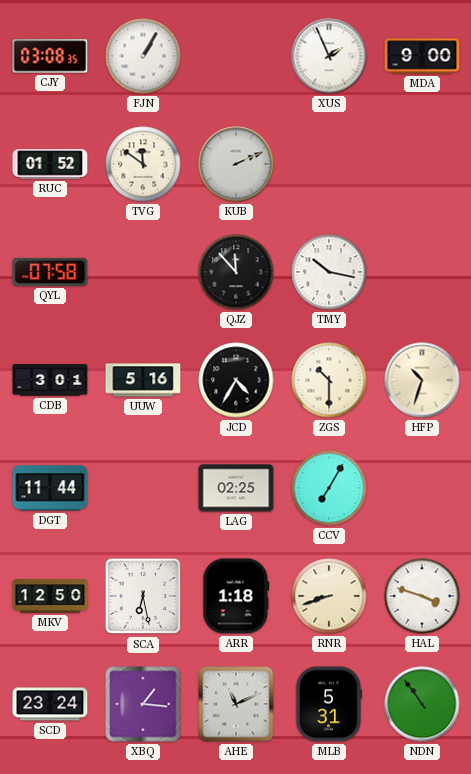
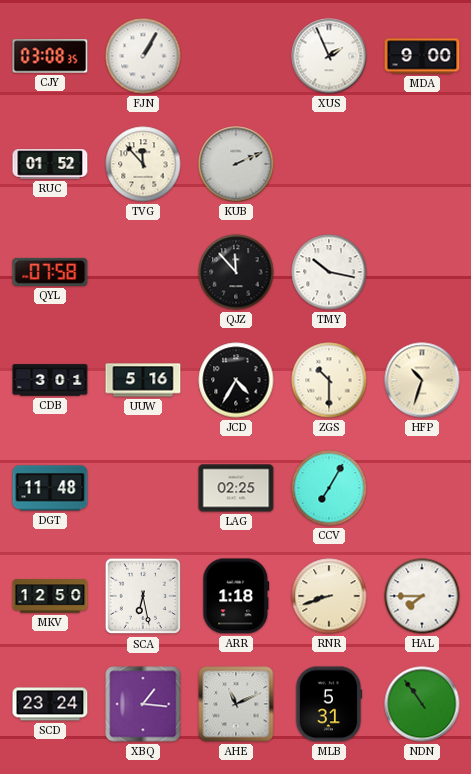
TVG: 11:51 -> 11:53
DGT: 11:44 -> 11:48
HAL: 3:48 -> 7:45
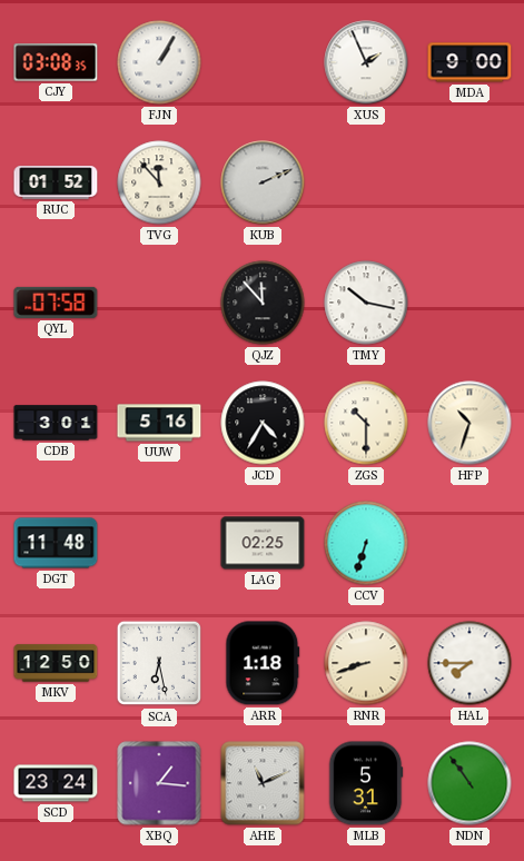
CCV: 7:05 -> 6:33
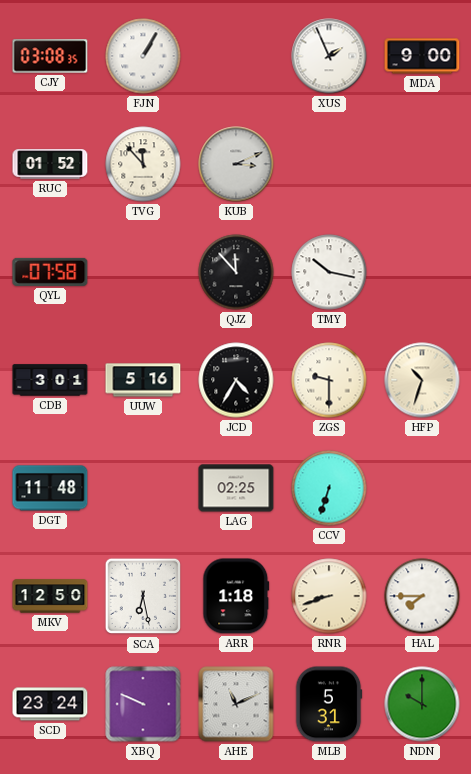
KUB: 2:11 -> 3:11
ZGS: 10:30 -> 9:30
XBQ: 1:16 -> 9:49
NDN: 10:54 -> 10:00
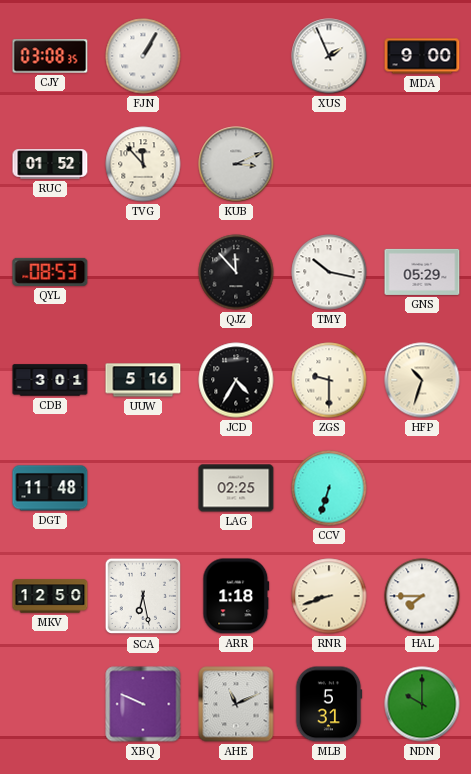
QYL: 07:58 -> 08:53
GNS: none -> 05:29
SCD: 23:24 -> none
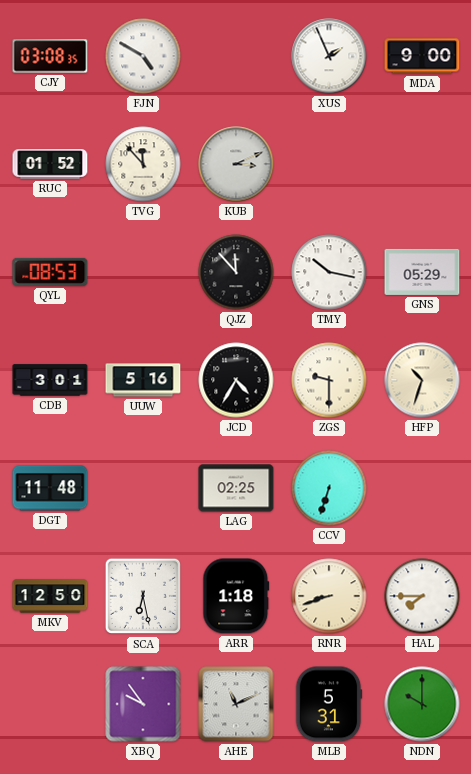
FJN: 1:05 -> 4:50
XBQ: 9:49 -> 9:54
